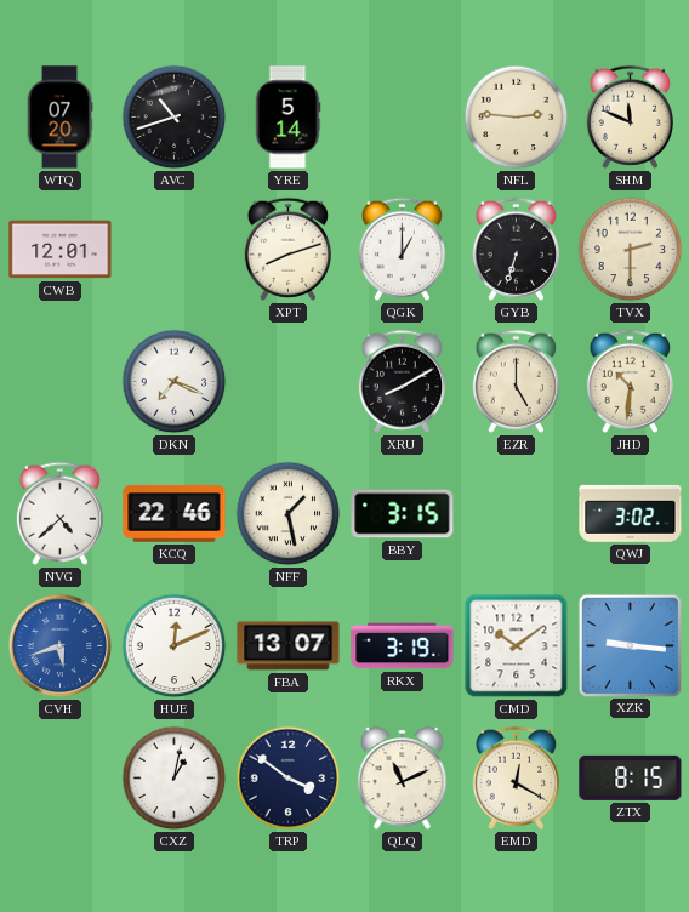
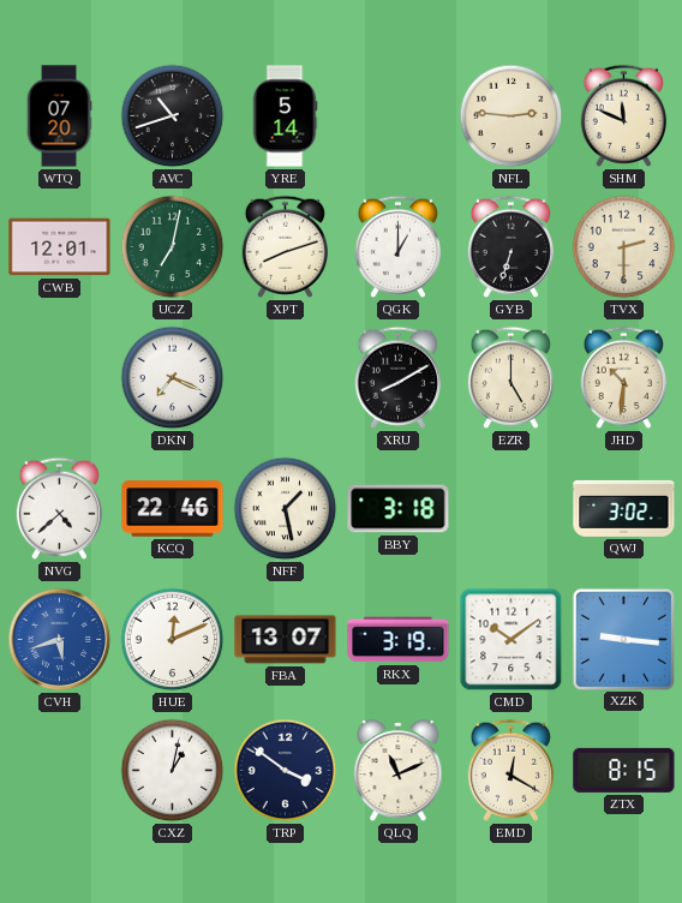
UCZ: none -> 7:02
BBY: 3:15 -> 3:18
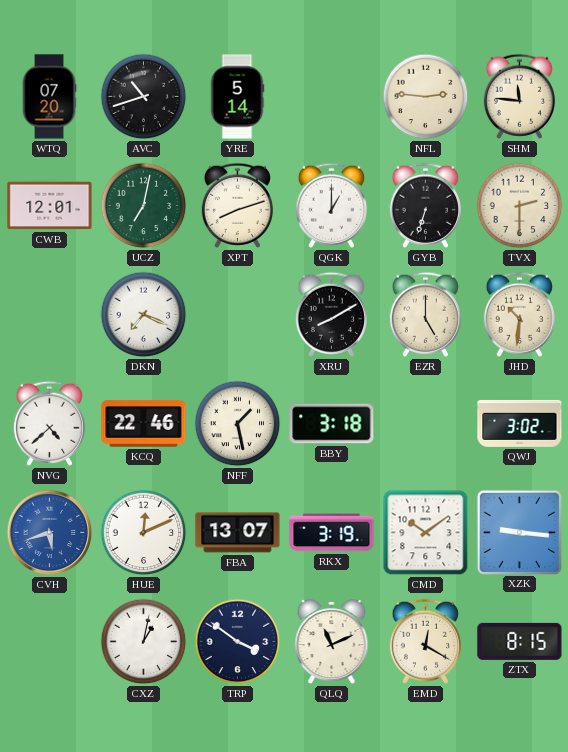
SHM: 11:49 -> 11:46
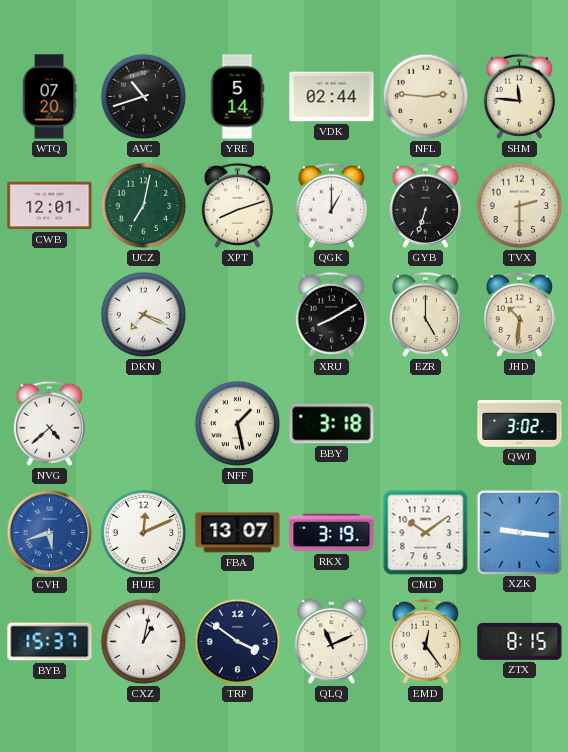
VDK: none -> 02:44
KCQ: 22:46 -> none
BYB: none -> 15:37
EMD: 12:20 -> 12:24
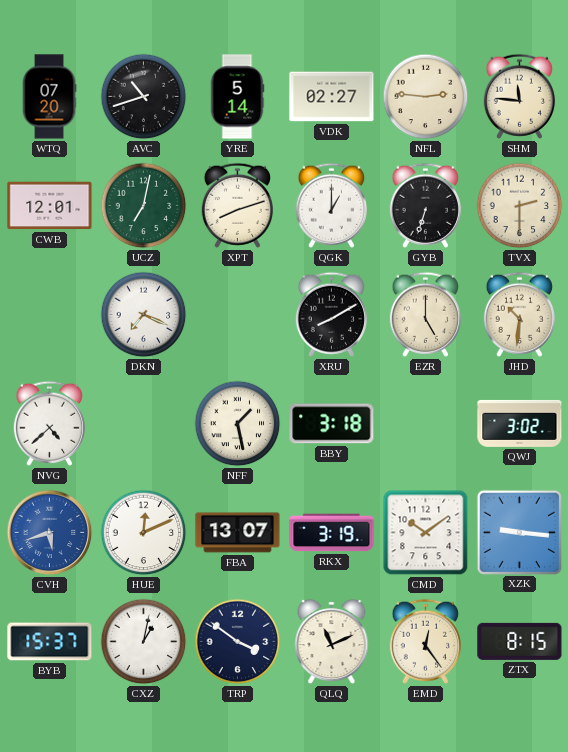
VDK: 02:44 -> 02:27
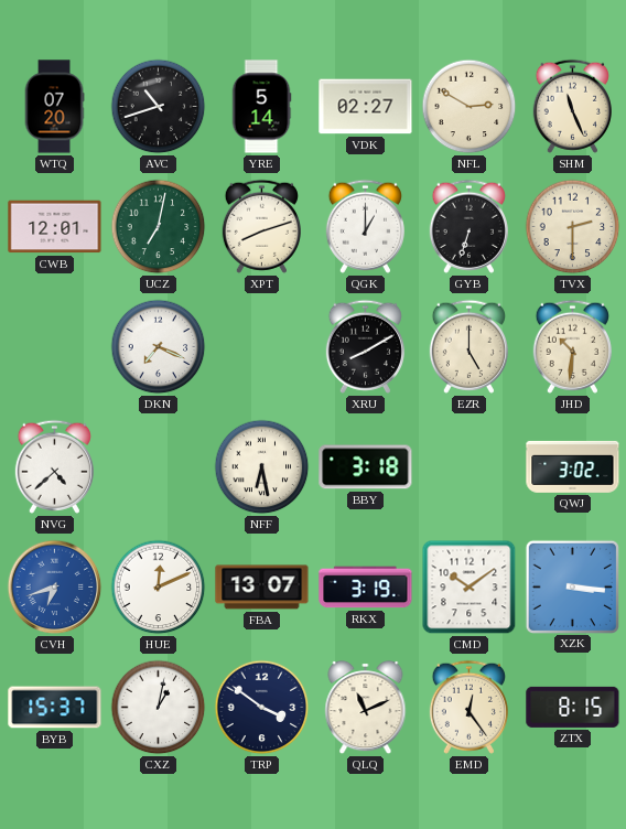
NFL: 2:46 -> 2:50
SHM: 11:46 -> 11:26
NFF: 1:28 -> 6:28
CVH: 5:42 -> 6:42
XZK: 9:16 -> 3:16
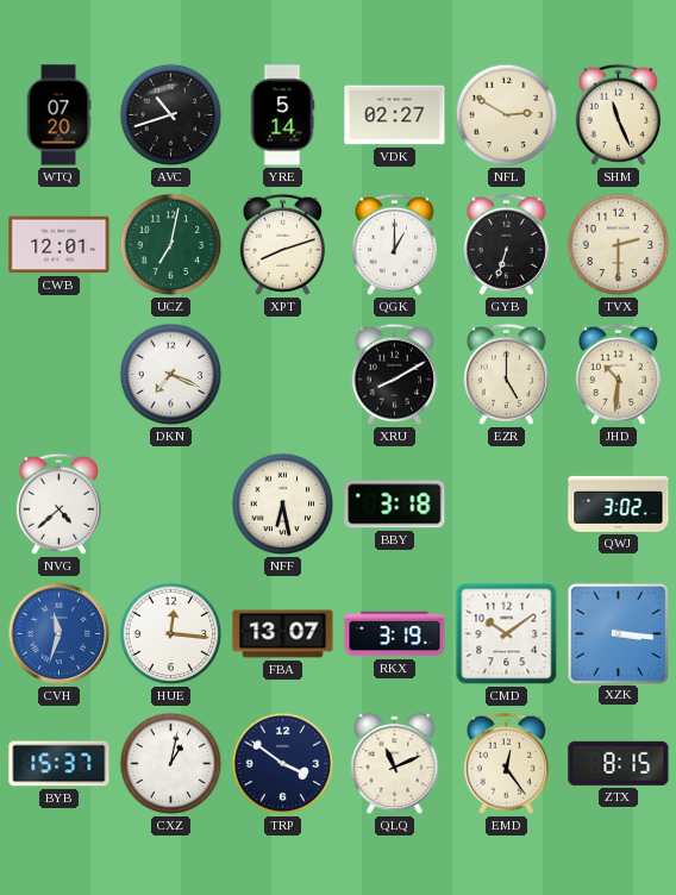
CVH: 6:42 -> 11:33
HUE: 12:11 -> 12:16
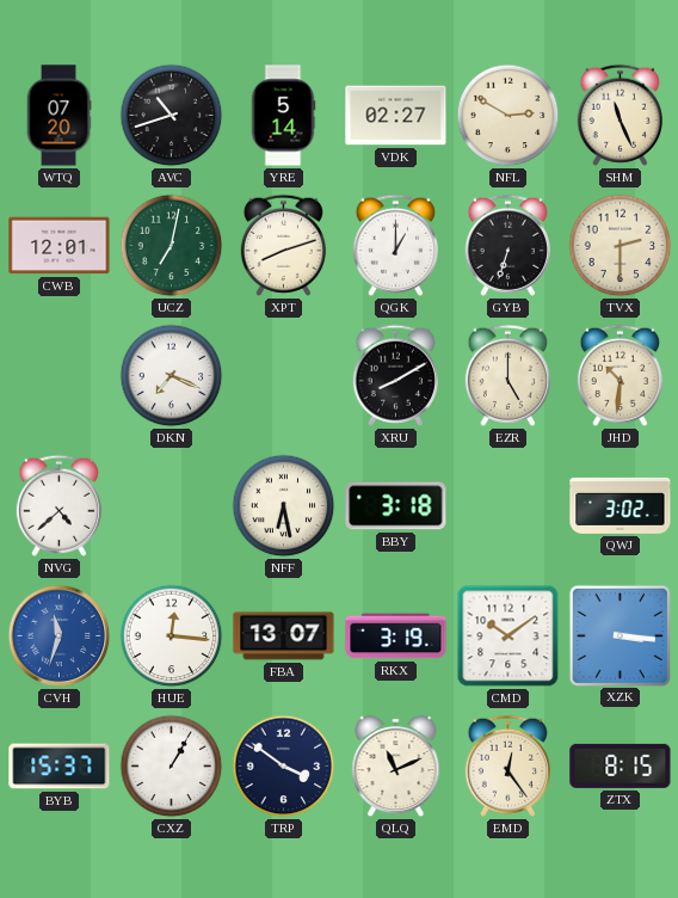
CXZ: 1:02 -> 1:05
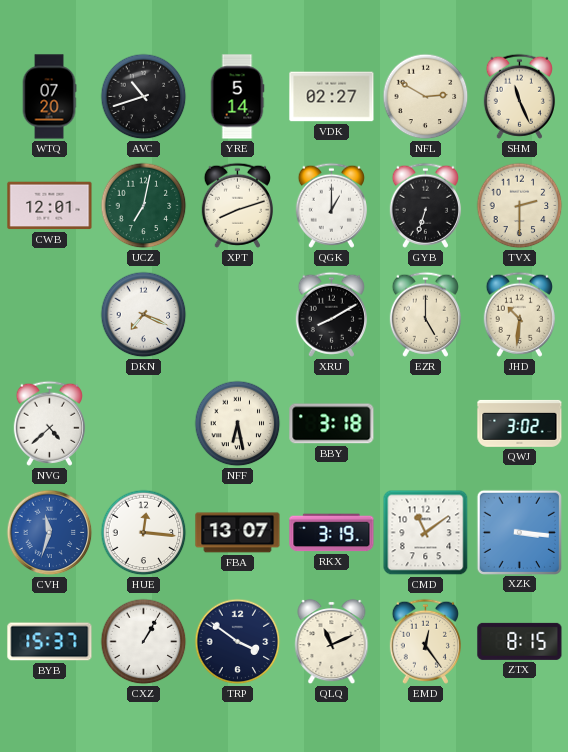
CMD: 10:09 -> 11:09
